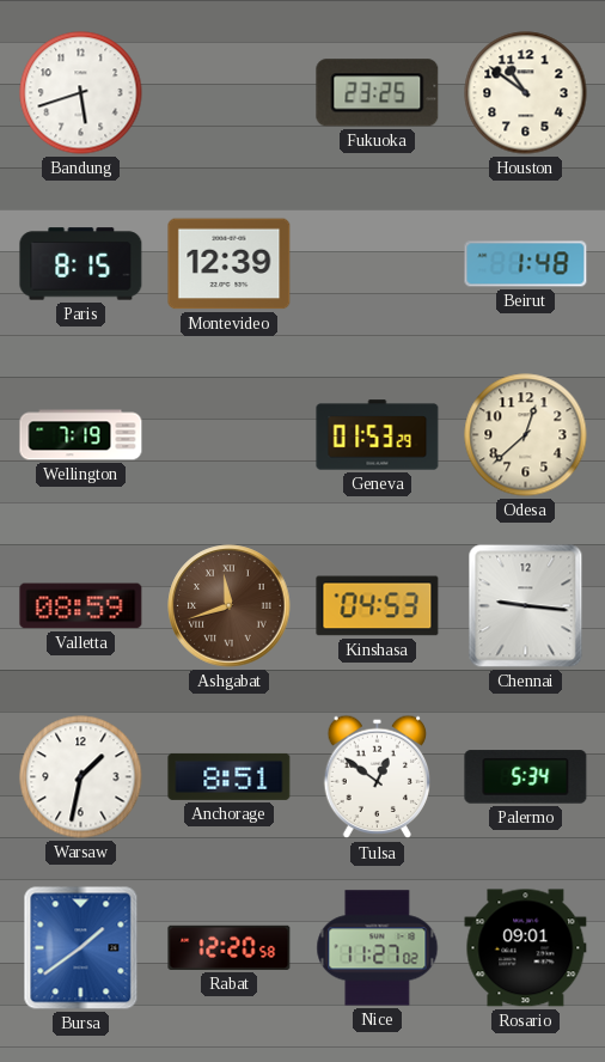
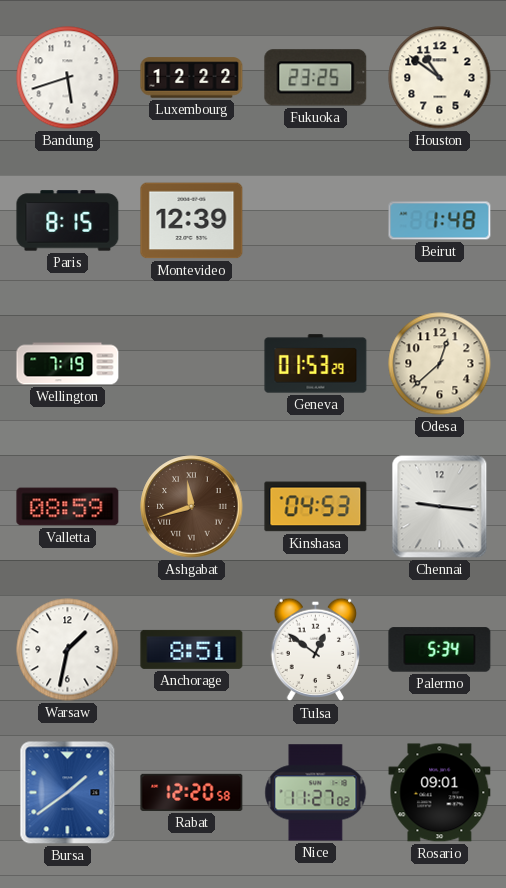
Luxembourg: none -> 12:22
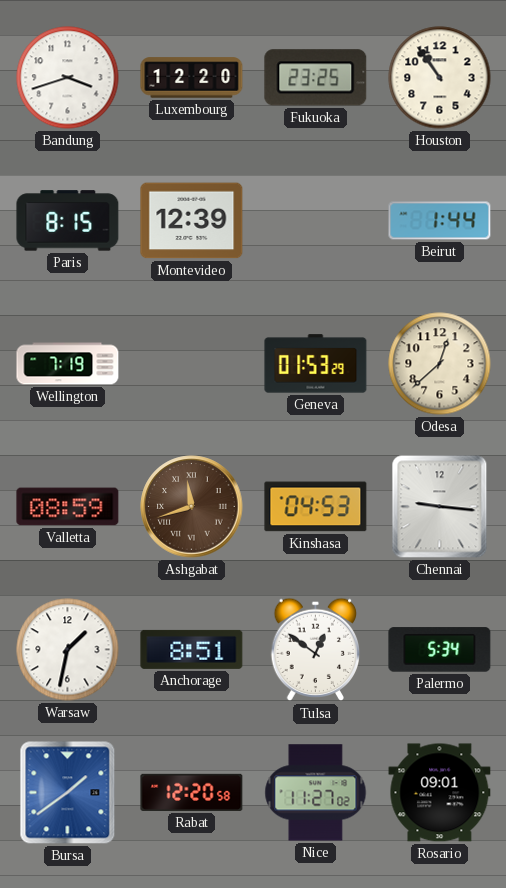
Bandung: 5:42 -> 3:42
Luxembourg: 12:22 -> 12:20
Houston: 10:51 -> 10:54
Beirut: 1:48 -> 1:44
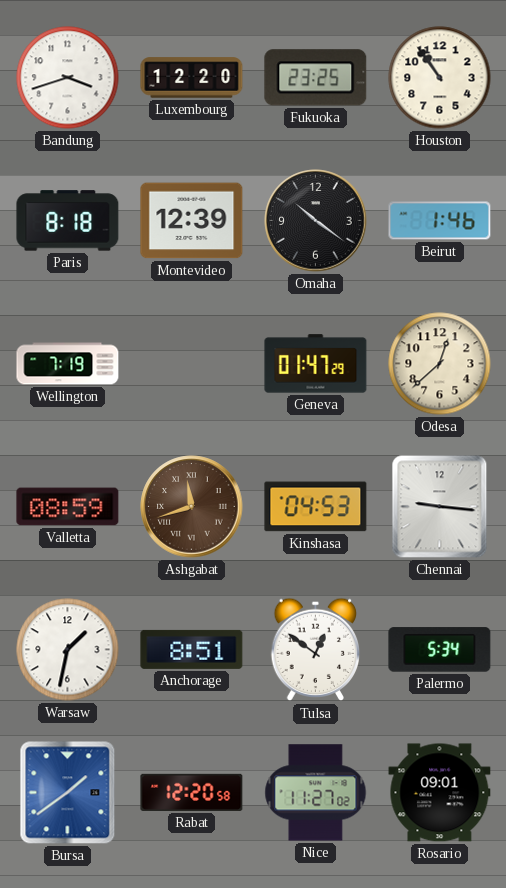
Paris: 8:15 -> 8:18
Omaha: none -> 10:21
Beirut: 1:44 -> 1:46
Geneva: 01:53 -> 01:47
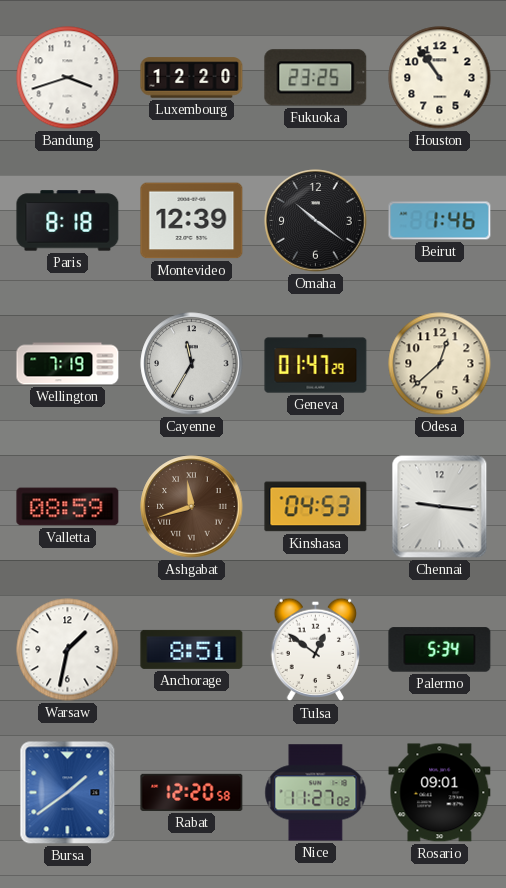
Cayenne: none -> 11:35
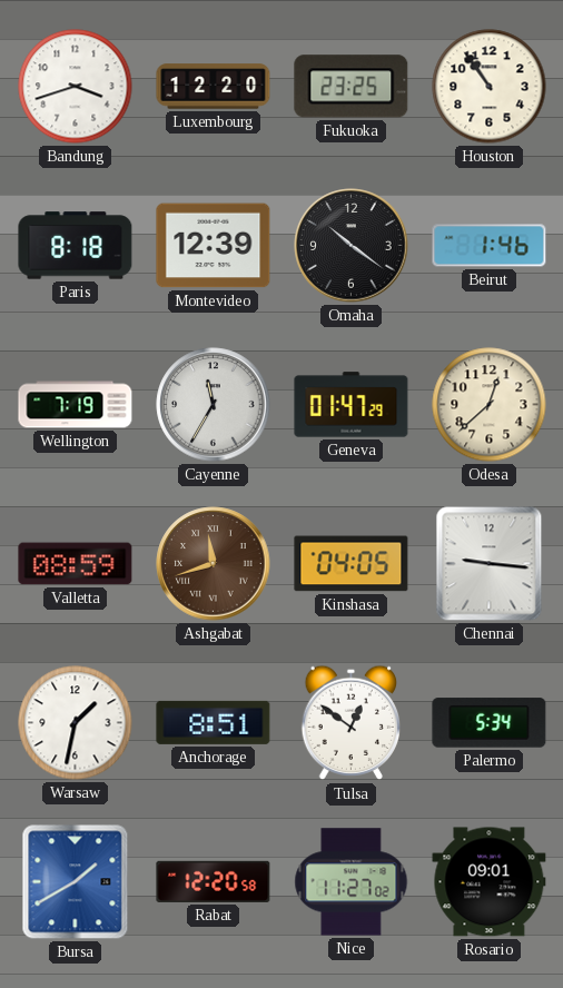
Kinshasa: 04:53 -> 04:05
Bursa: 1:39 -> 1:40
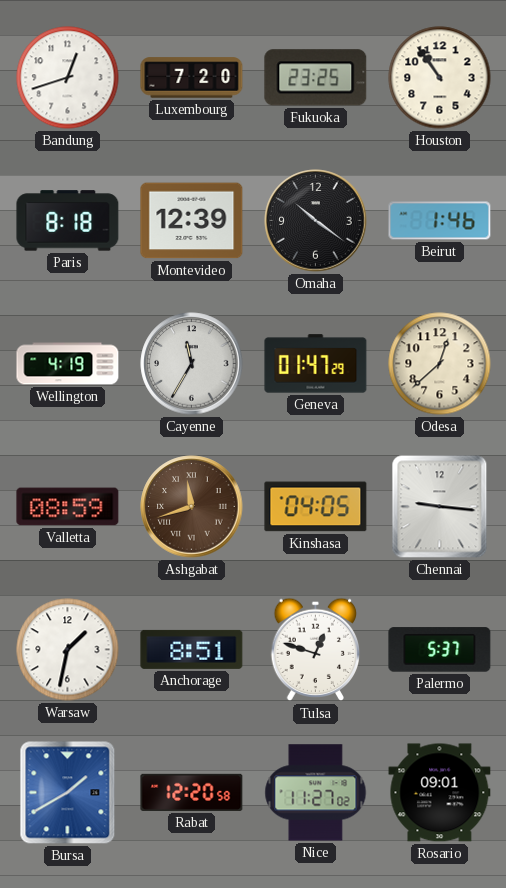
Bandung: 3:42 -> 12:42
Luxembourg: 12:20 -> 7:20
Wellington: 7:19 -> 4:19
Tulsa: 12:51 -> 12:48
Palermo: 5:34 -> 5:37
